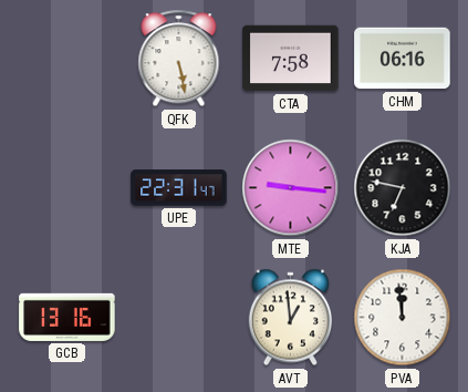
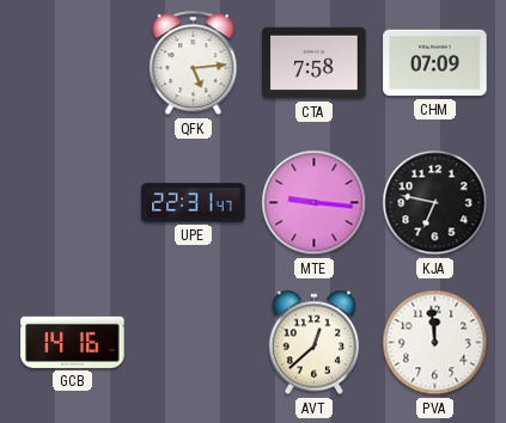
QFK: 5:28 -> 5:14
CHM: 06:16 -> 07:09
GCB: 13:16 -> 14:16
AVT: 12:59 -> 12:38
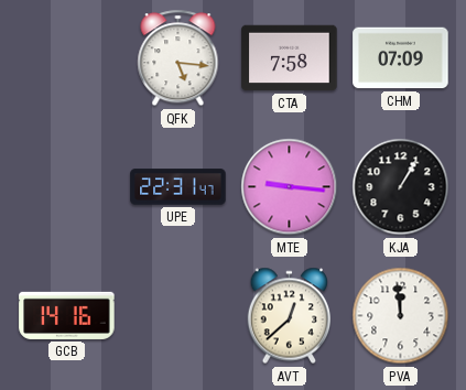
QFK: 5:14 -> 5:16
KJA: 6:47 -> 1:05
